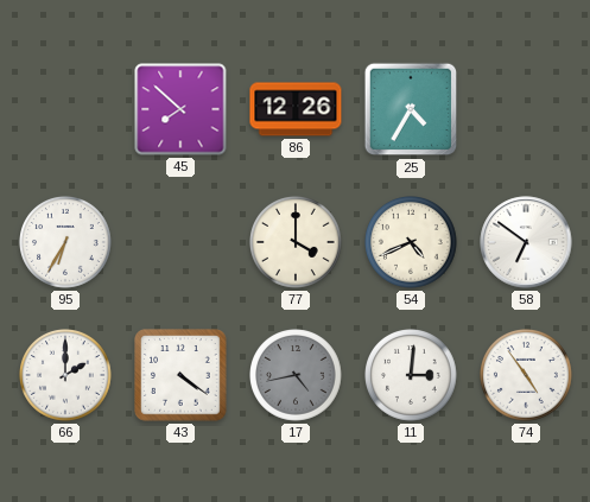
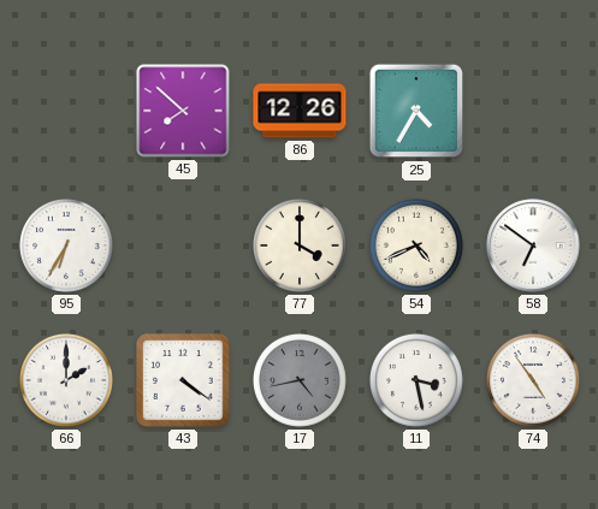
11: 3:01 -> 3:28
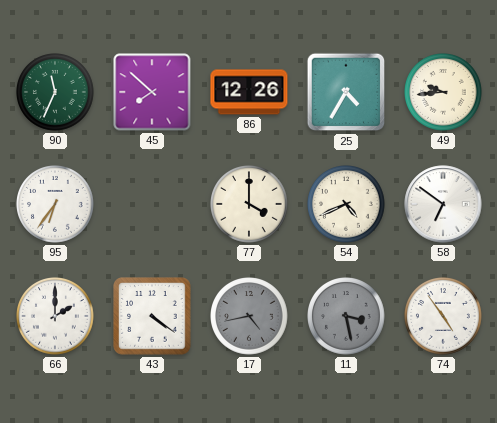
90: none -> 11:34
49: none -> 9:44
95: 6:35 -> 6:36
11 dial: white -> grey
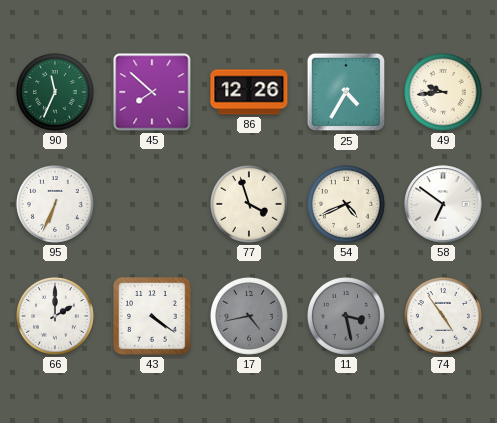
95: 6:36 -> 6:34
77: 4:00 -> 3:57
